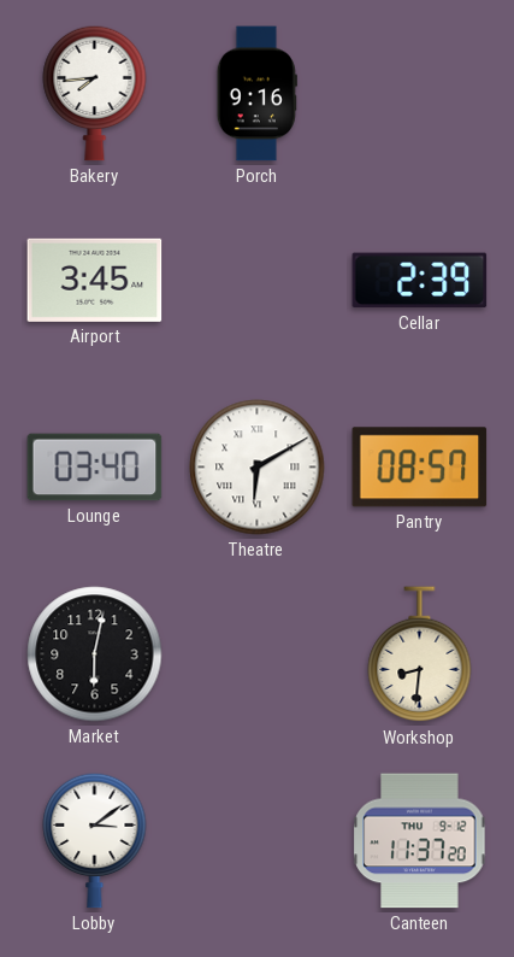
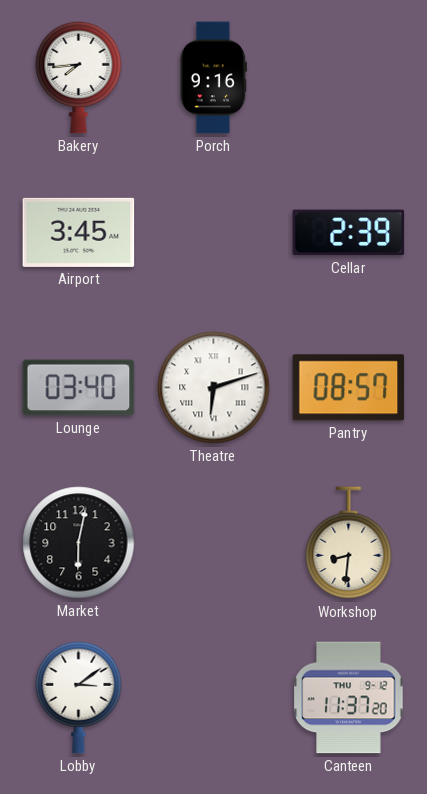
Theatre: 6:10 -> 6:12
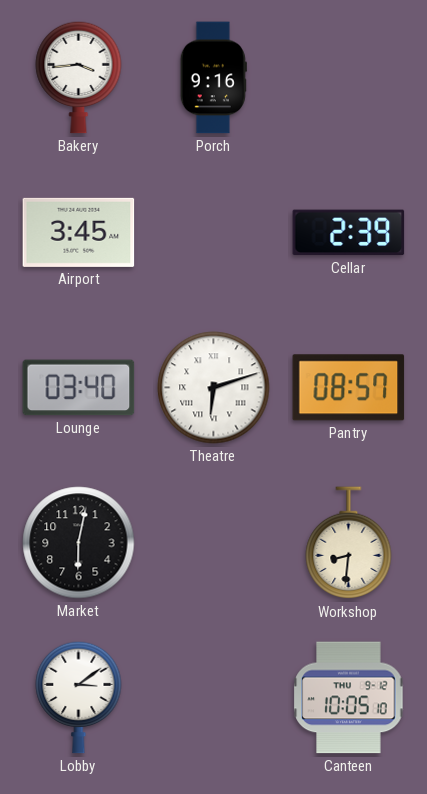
Bakery: 7:44 -> 3:44
Canteen: 11:37 -> 10:05
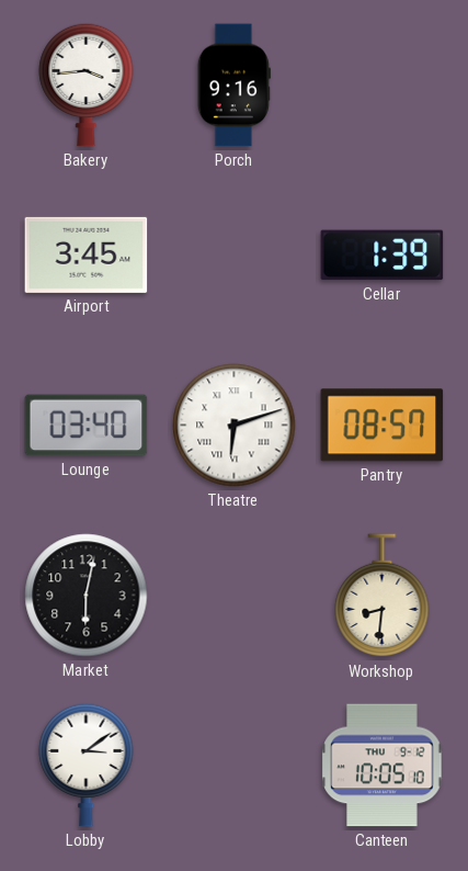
Cellar: 2:39 -> 1:39
